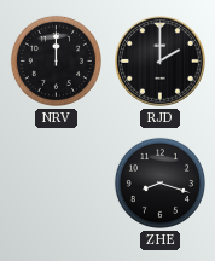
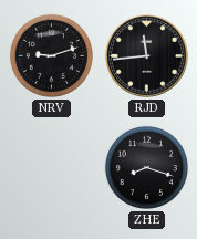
NRV: 12:00 -> 9:12
RJD: 2:00 -> 11:44
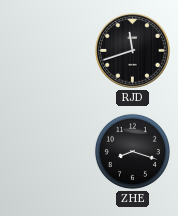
NRV: 9:12 -> none
RJD: 11:44 -> 11:42
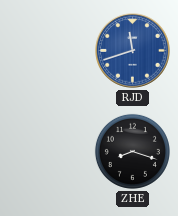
RJD dial: black -> blue
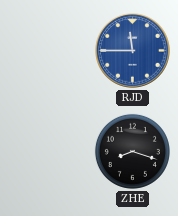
RJD: 11:42 -> 11:45
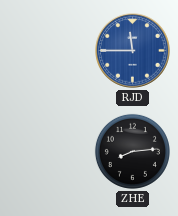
ZHE: 8:18 -> 8:14
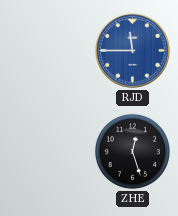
ZHE: 8:14 -> 12:27
